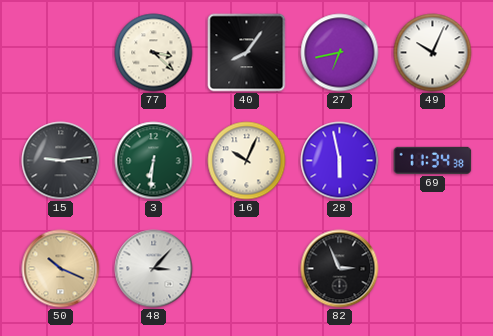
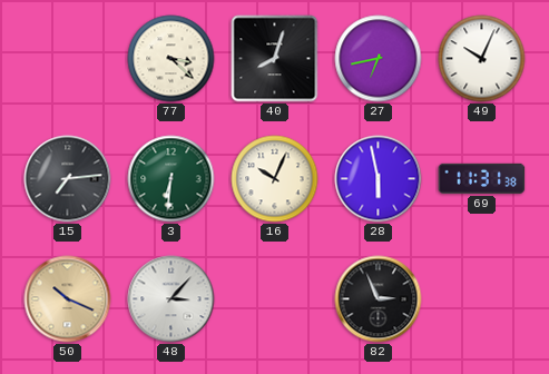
40: 8:06 -> 8:03
15: 9:14 -> 7:14
69: 11:34 -> 11:31
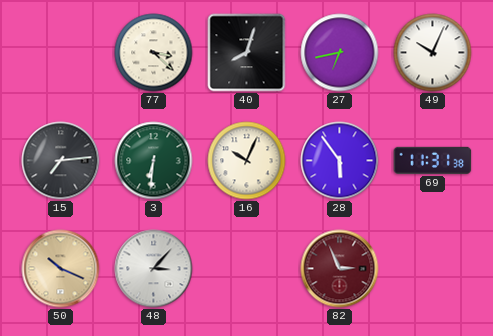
28: 5:58 -> 5:54
82 dial: black -> burgundy
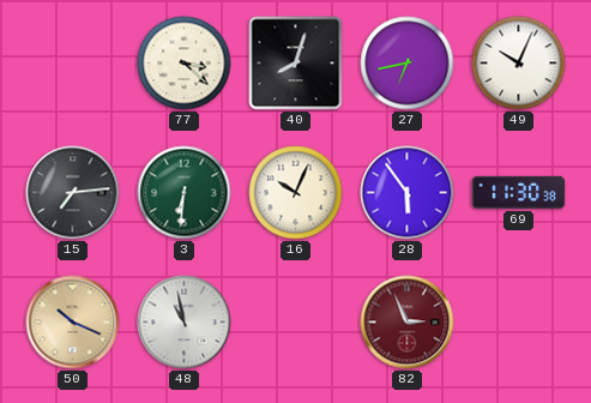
69: 11:31 -> 11:30
48: 3:07 -> 10:58
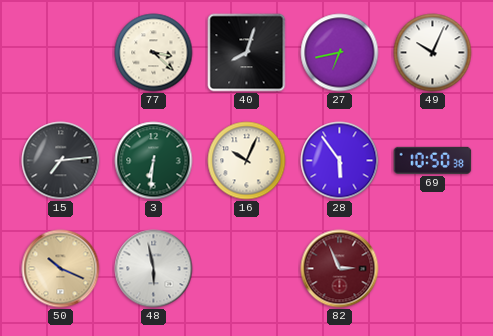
69: 11:30 -> 10:50
48: 10:58 -> 5:58
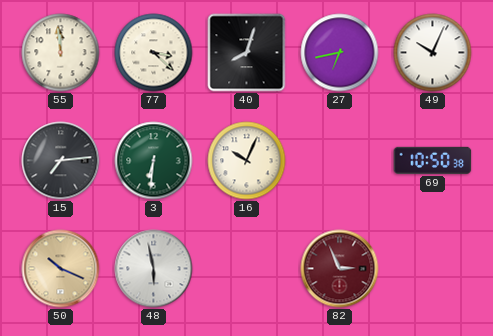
55: none -> 11:59
28: 5:54 -> none
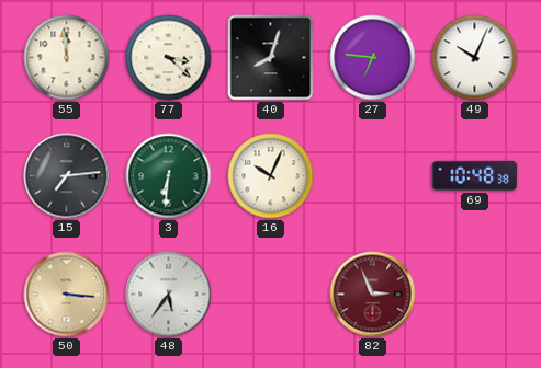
27: 6:43 -> 6:46
69: 10:50 -> 10:48
50: 10:19 -> 3:16
48: 5:58 -> 5:36
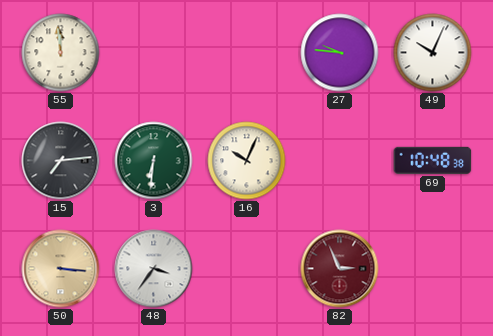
77: 3:22 -> none
40: 8:03 -> none
27: 6:46 -> 9:46
48: 5:36 -> 3:36
